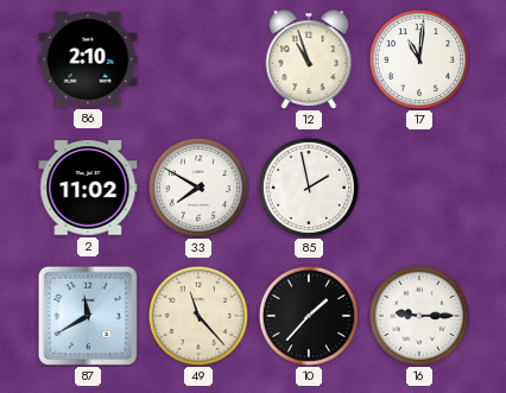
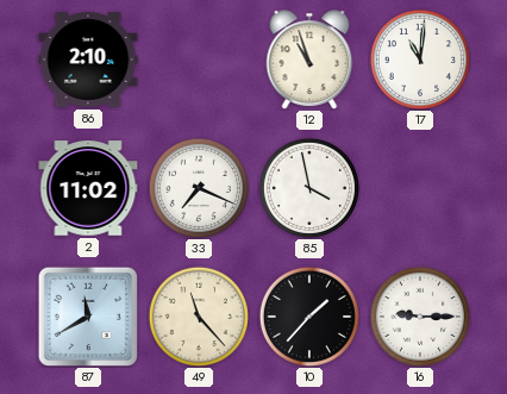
33: 7:50 -> 7:19
85: 1:58 -> 3:58
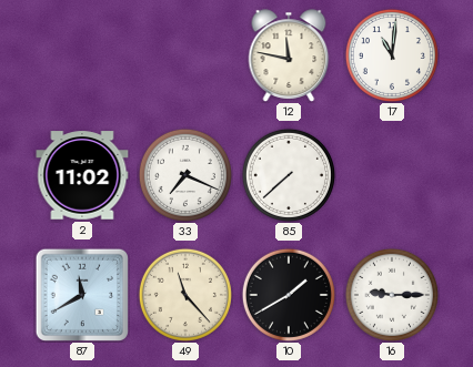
86: 2:10 -> none
12: 10:57 -> 11:47
85: 3:58 -> 7:38
10: 1:37 -> 1:40
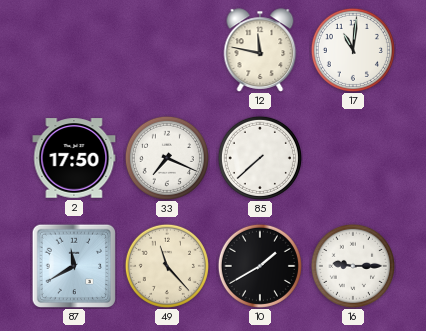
2: 11:02 -> 17:50
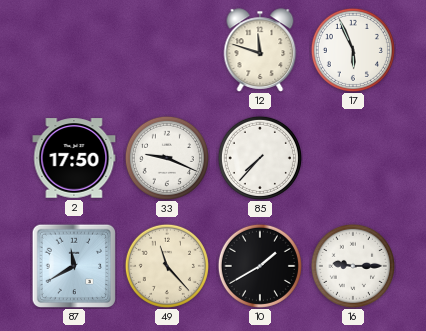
12: 11:47 -> 11:48
17: 11:01 -> 5:56
33: 7:19 -> 9:19
85: 7:38 -> 7:37
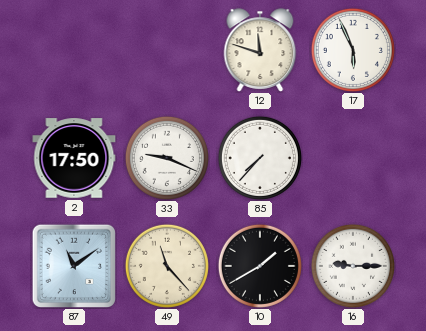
87: 11:40 -> 11:09
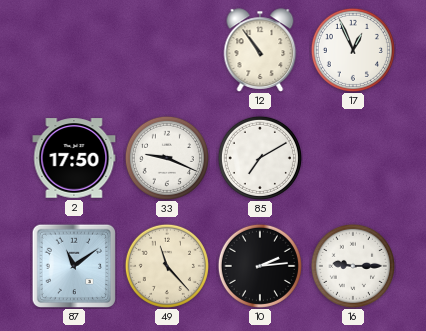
12: 11:48 -> 10:54
17: 5:56 -> 12:56
85: 7:37 -> 7:10
10: 1:40 -> 2:14
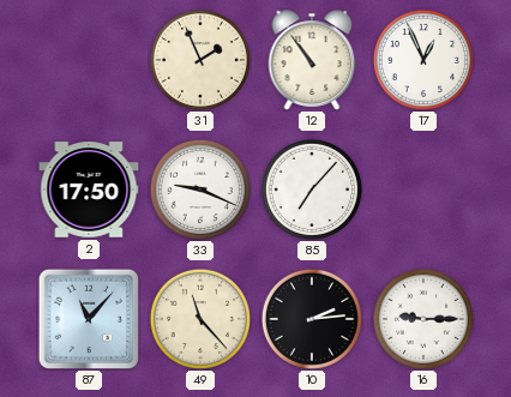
31: none -> 1:56
85: 7:10 -> 7:07
87: 11:09 -> 11:07
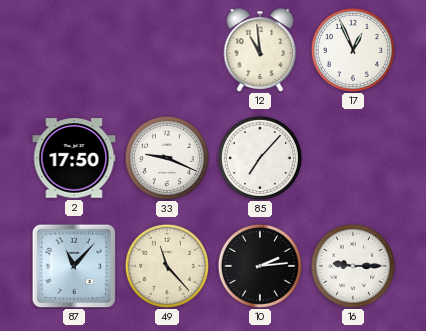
31: 1:56 -> none
12: 10:54 -> 10:59
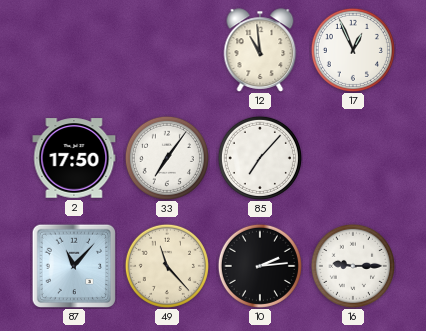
33: 9:19 -> 7:06
